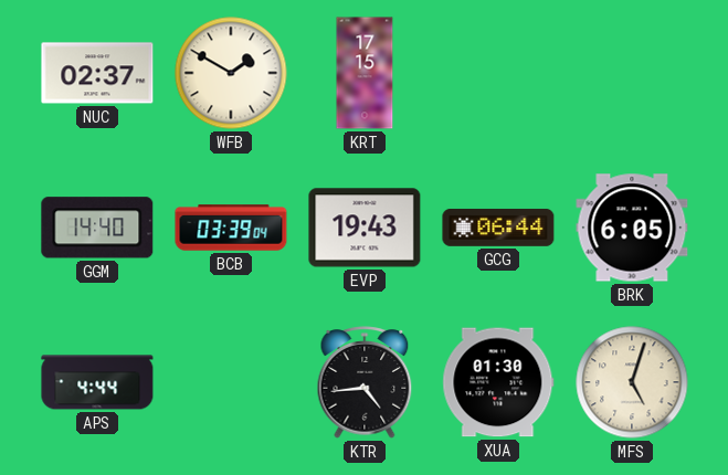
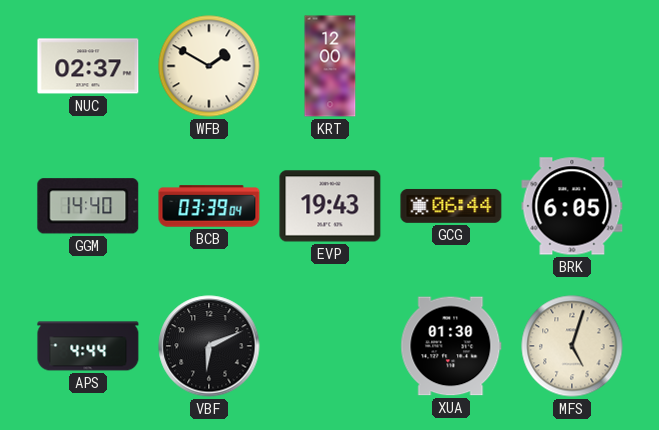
KRT: 17:15 -> 12:00
VBF: none -> 6:11
KTR: 4:44 -> none
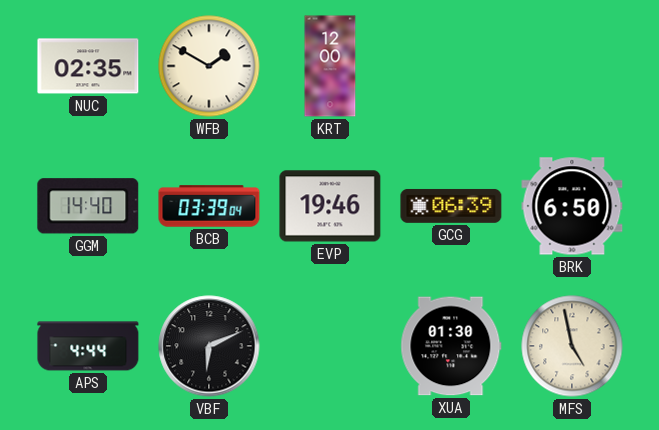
NUC: 02:37 -> 02:35
EVP: 19:43 -> 19:46
GCG: 06:44 -> 06:39
BRK: 6:05 -> 6:50
MFS: 5:03 -> 4:58
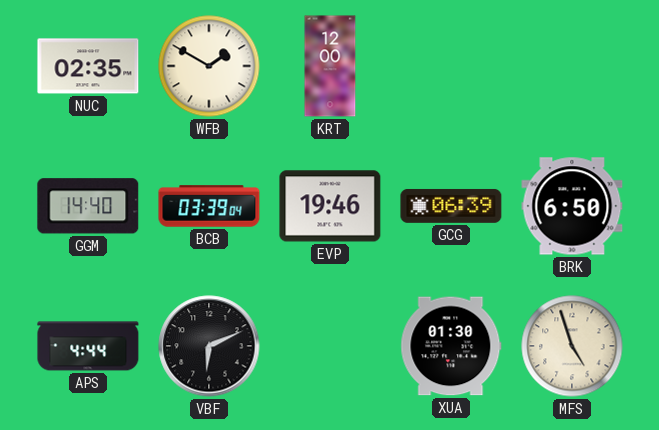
MFS: 4:58 -> 4:57
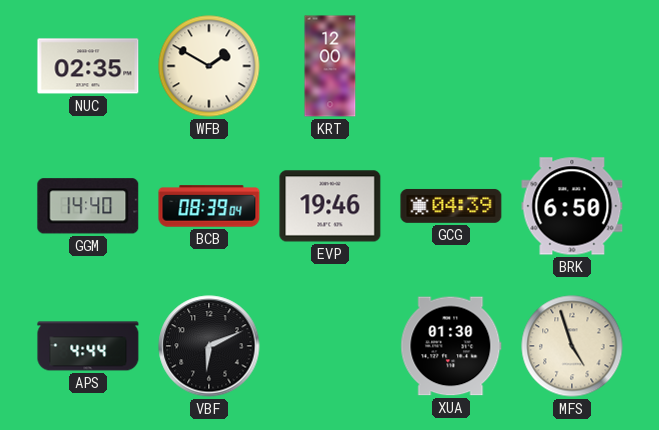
BCB: 03:39 -> 08:39
GCG: 06:39 -> 04:39
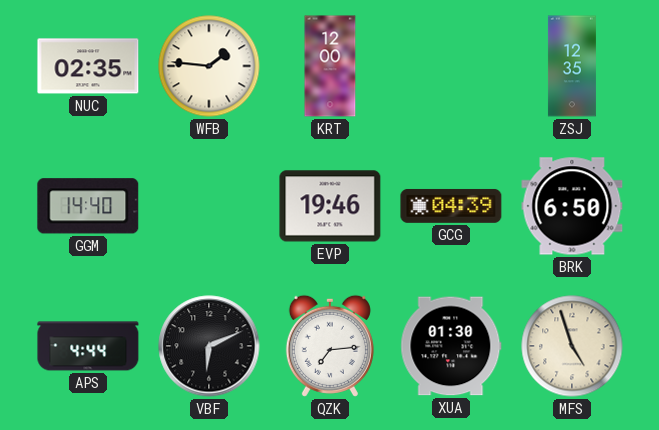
WFB: 1:50 -> 1:46
ZSJ: none -> 12:35
BCB: 08:39 -> none
QZK: none -> 7:14
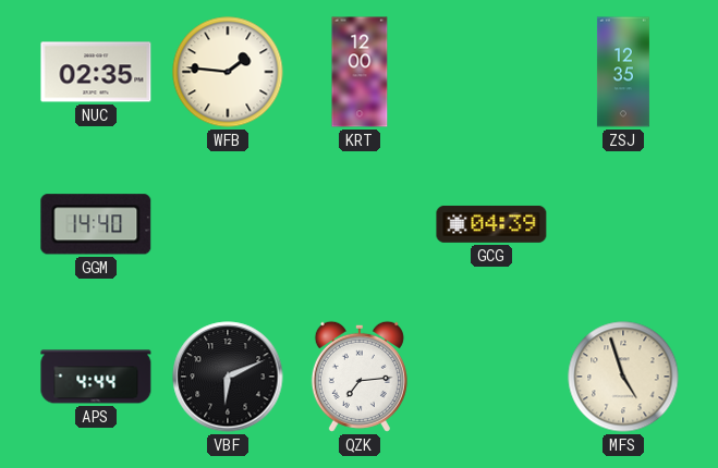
EVP: 19:46 -> none
BRK: 6:50 -> none
XUA: 01:30 -> none
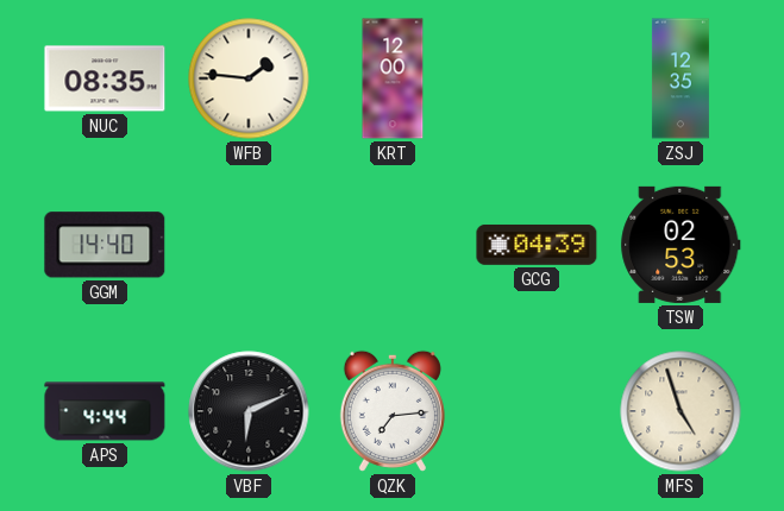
NUC: 02:35 -> 08:35
TSW: none -> 02:53
